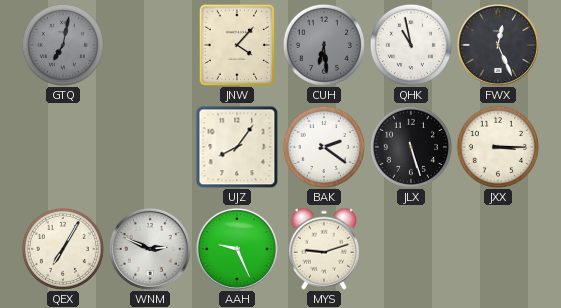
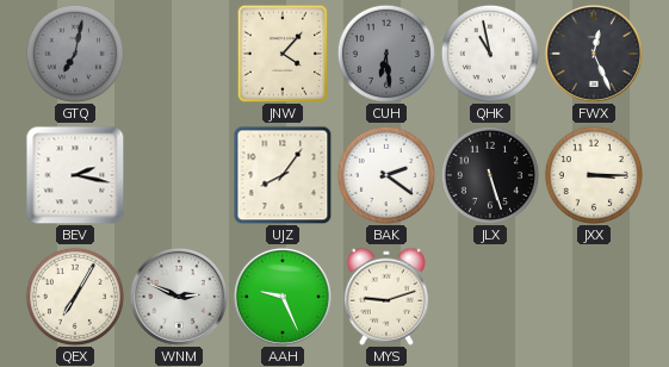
BEV: none -> 2:17
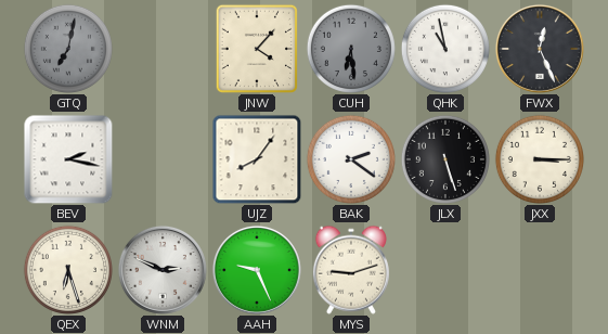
QEX: 7:05 -> 6:27
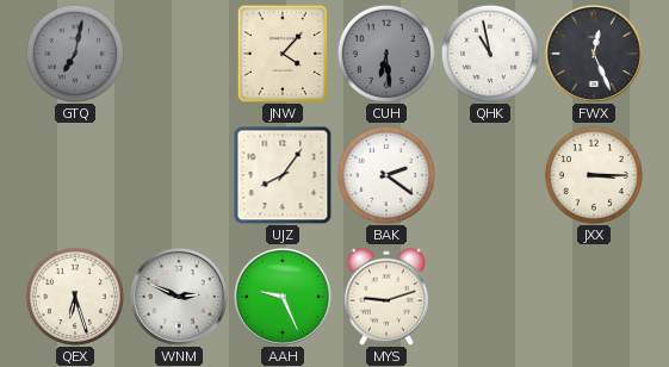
BEV: 2:17 -> none
JLX: 5:27 -> none
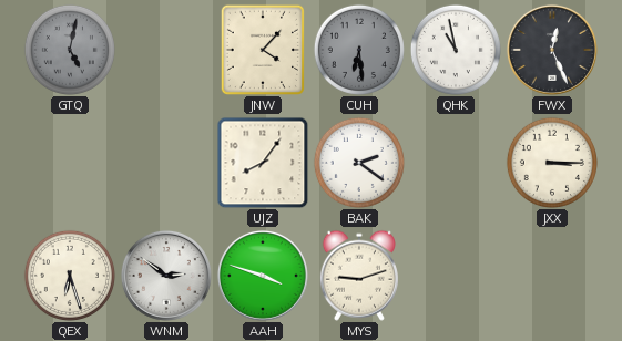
GTQ: 7:02 -> 5:02
WNM: 2:49 -> 2:51
AAH: 9:26 -> 3:48
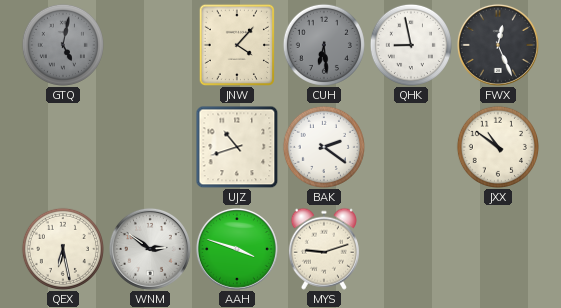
QHK: 10:58 -> 8:58
UJZ: 8:06 -> 10:42
JXX: 3:15 -> 10:51
QEX: 6:27 -> 6:28
